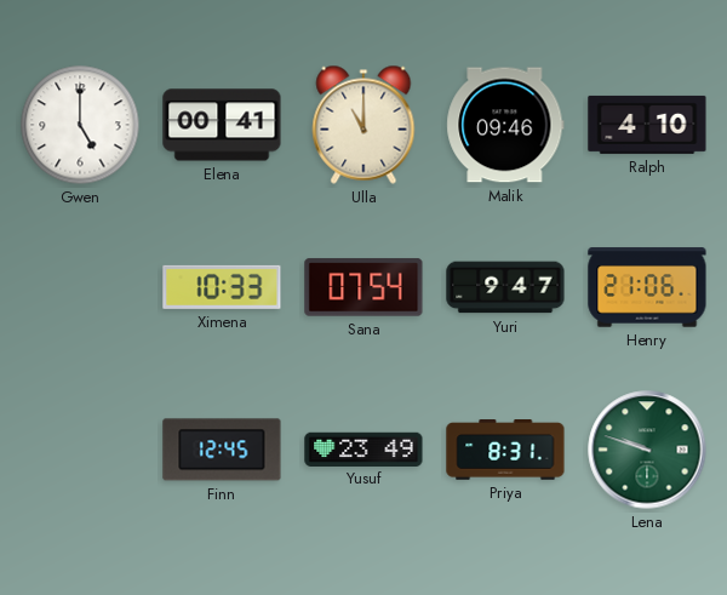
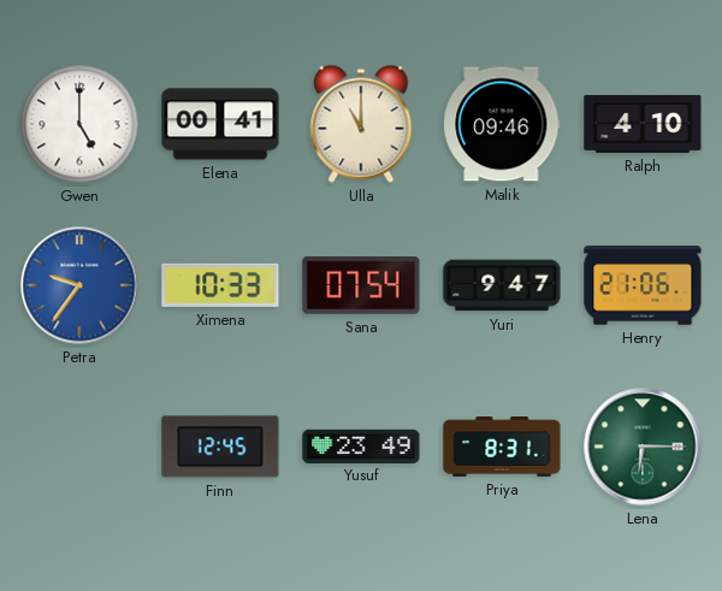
Petra: none -> 9:36
Lena: 9:48 -> 6:15
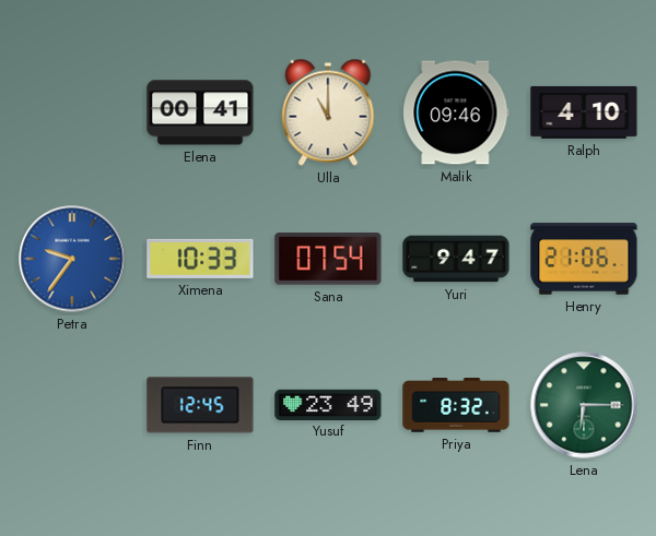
Gwen: 5:00 -> none
Priya: 8:31 -> 8:32
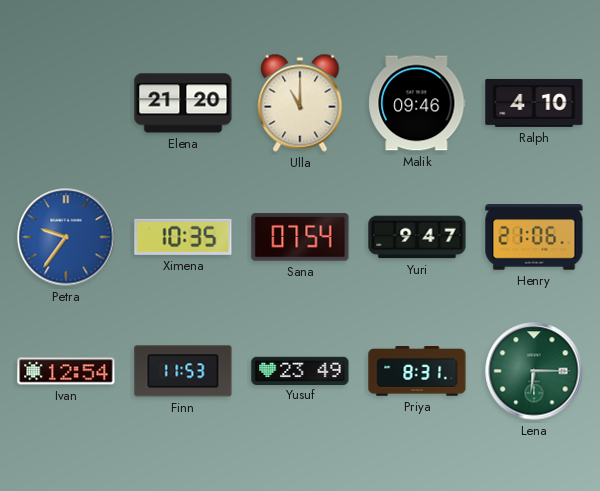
Elena: 00:41 -> 21:20
Ximena: 10:33 -> 10:35
Ivan: none -> 12:54
Finn: 12:45 -> 11:53
Priya: 8:32 -> 8:31
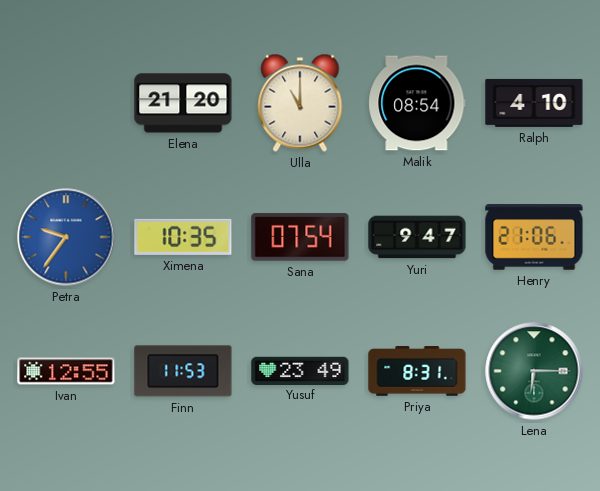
Malik: 09:46 -> 08:54
Ivan: 12:54 -> 12:55
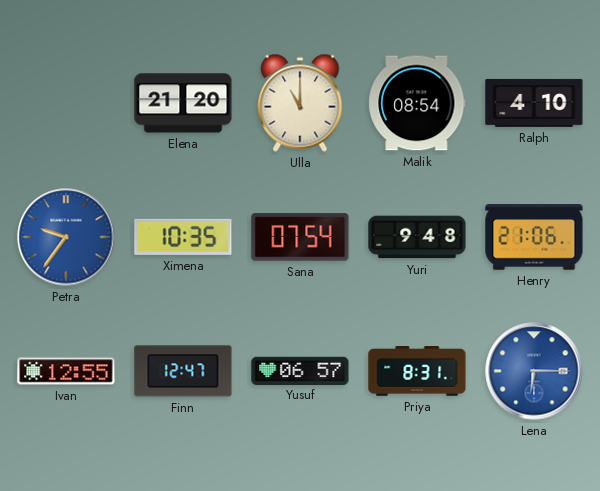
Yuri: 9:47 -> 9:48
Finn: 11:53 -> 12:47
Yusuf: 23:49 -> 06:57
Lena dial: green -> blue
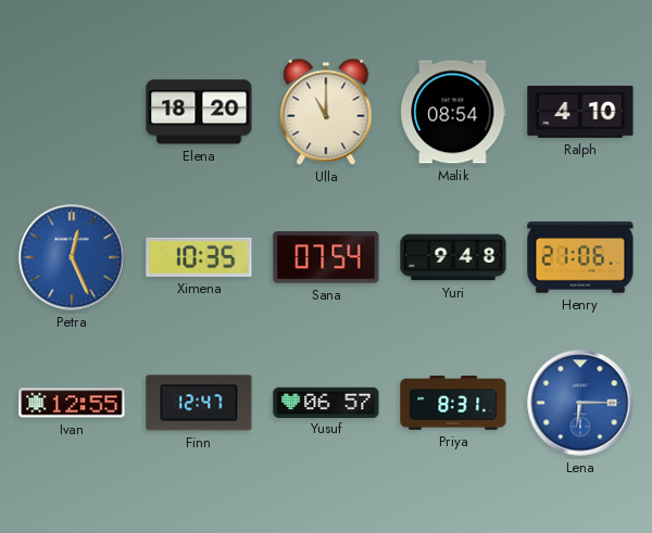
Elena: 21:20 -> 18:20
Petra: 9:36 -> 12:26
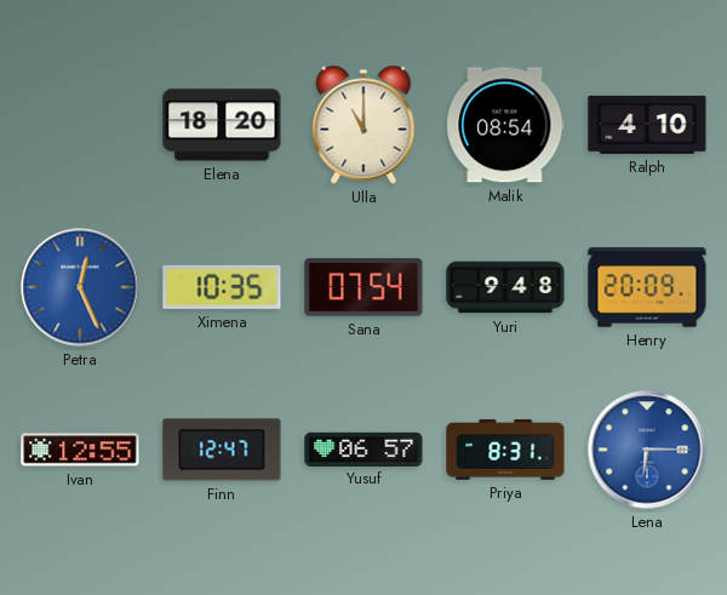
Henry: 21:06 -> 20:09
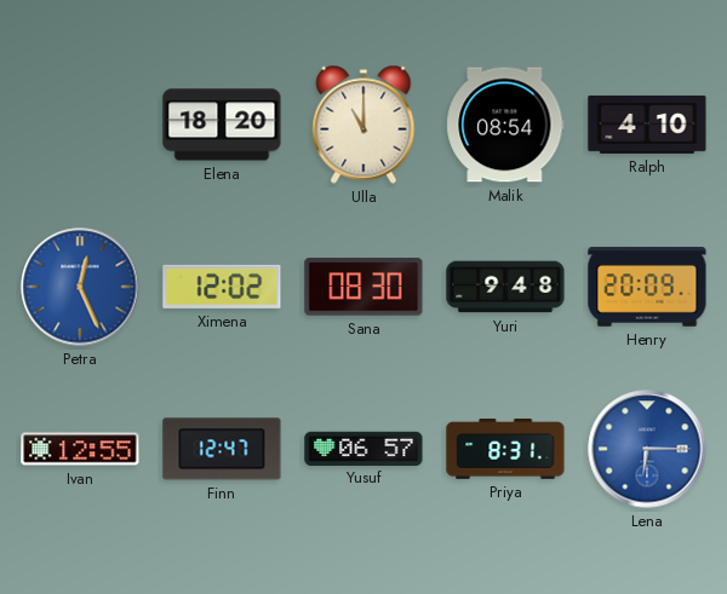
Ximena: 10:35 -> 12:02
Sana: 07:54 -> 08:30
